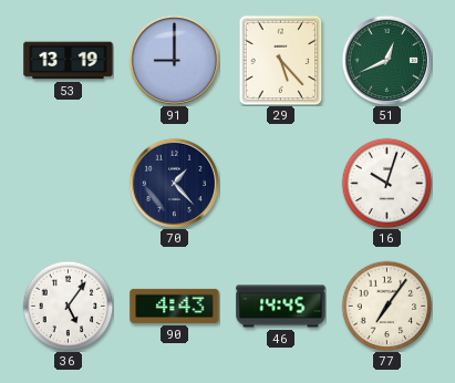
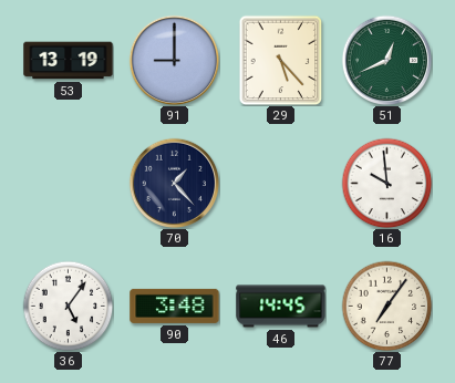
16: 10:03 -> 9:59
90: 4:43 -> 3:48
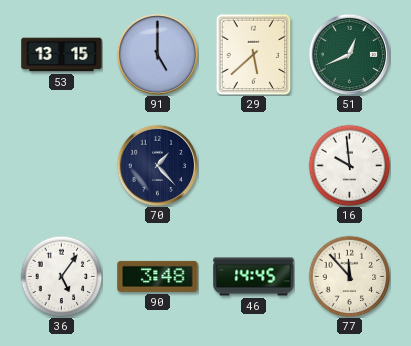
53: 13:19 -> 13:15
91: 9:00 -> 5:00
29: 5:23 -> 5:38
77: 7:06 -> 11:53
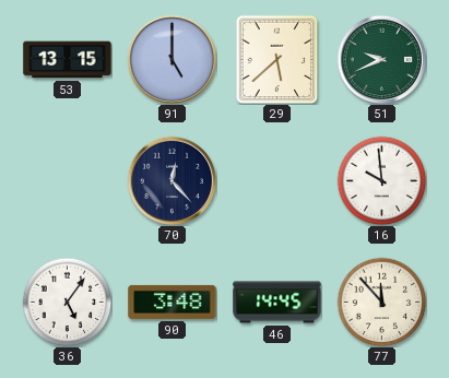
51: 12:41 -> 9:41
70: 1:23 -> 12:23
